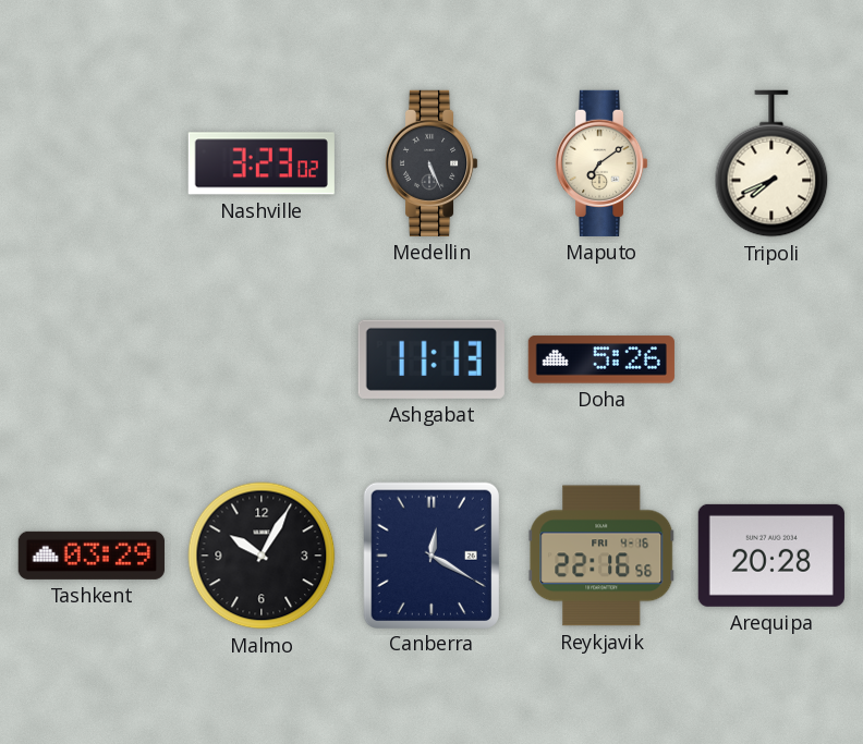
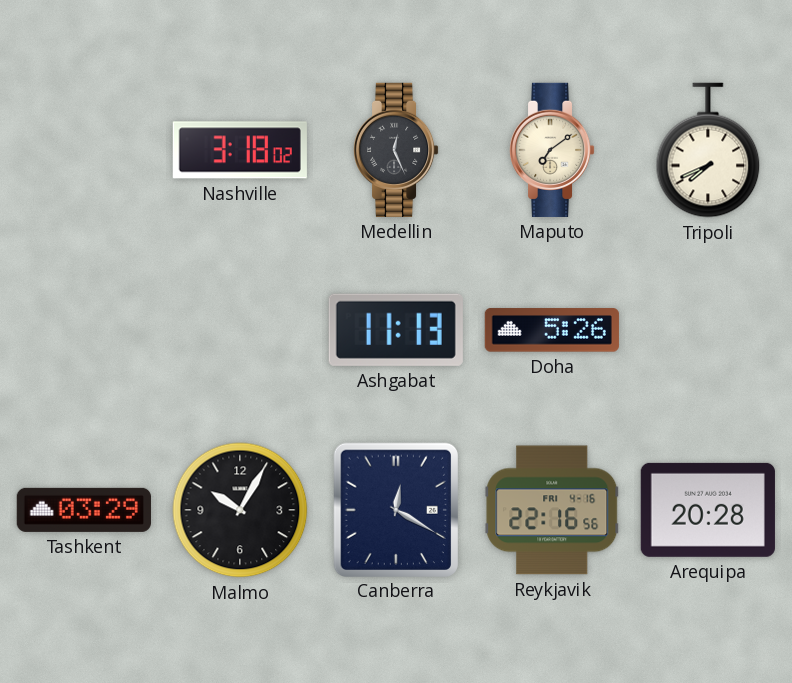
Nashville: 3:23 -> 3:18
Medellin: 5:26 -> 12:26
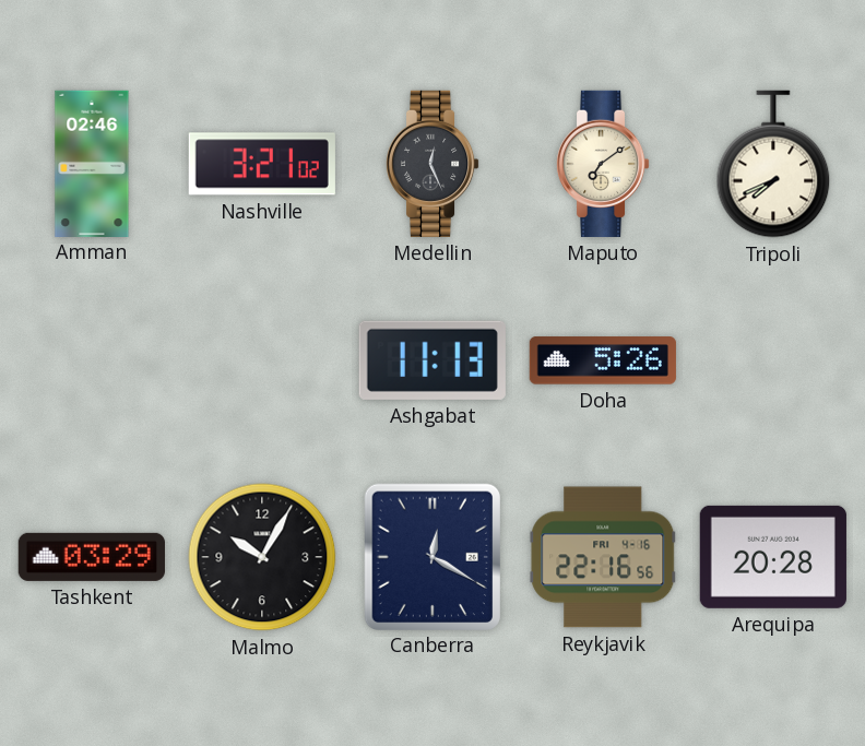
Amman: none -> 02:46
Nashville: 3:18 -> 3:21
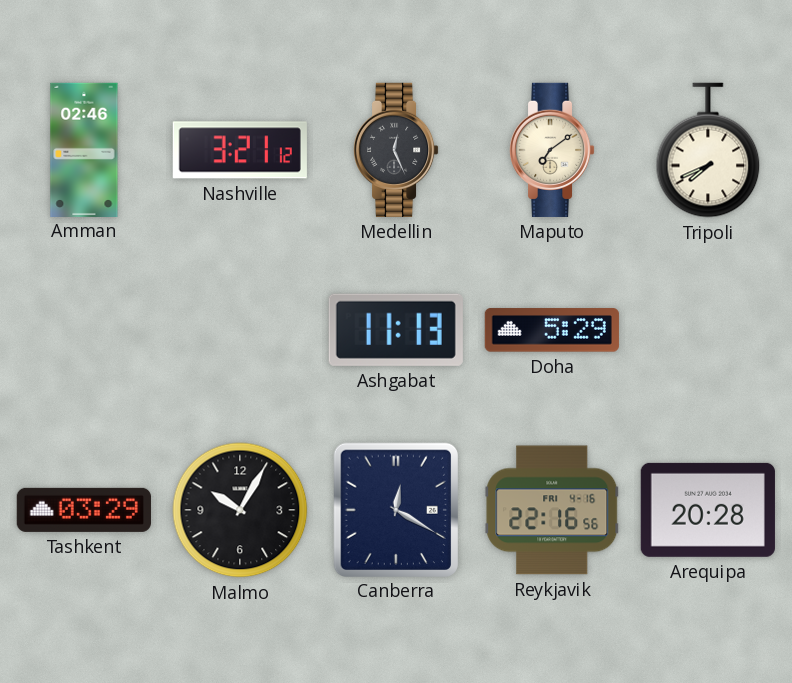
Nashville: 3:21:02 -> 3:21:12
Doha: 5:26 -> 5:29
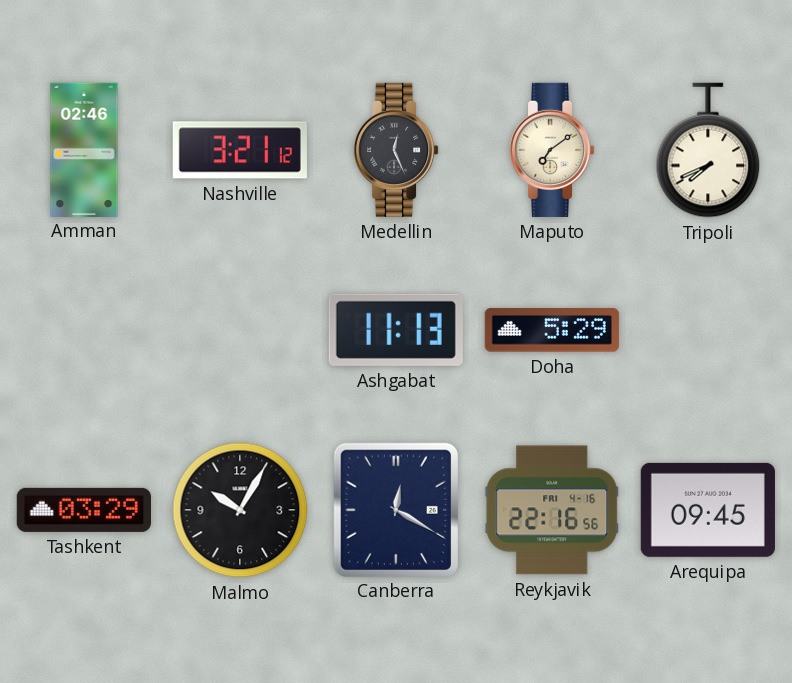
Arequipa: 20:28 -> 09:45
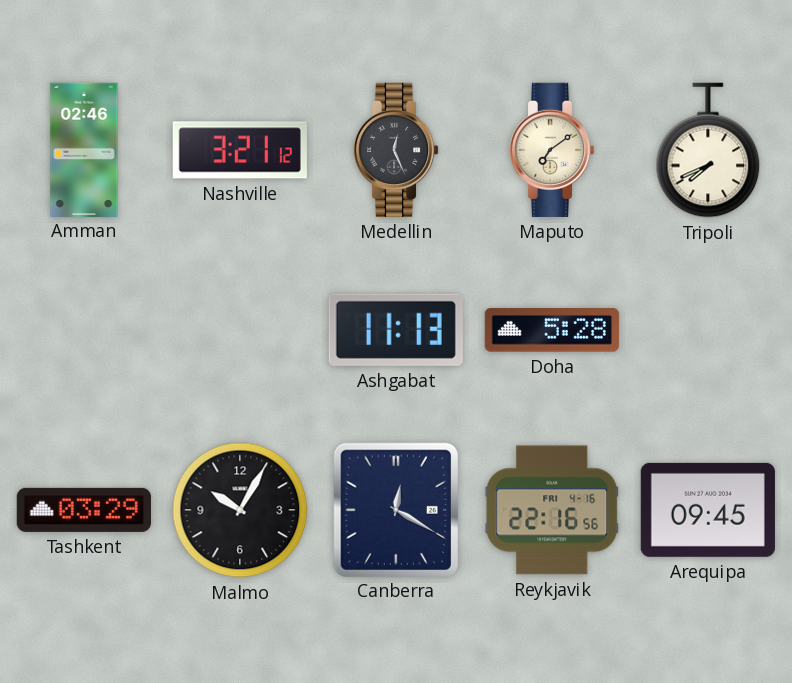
Doha: 5:29 -> 5:28
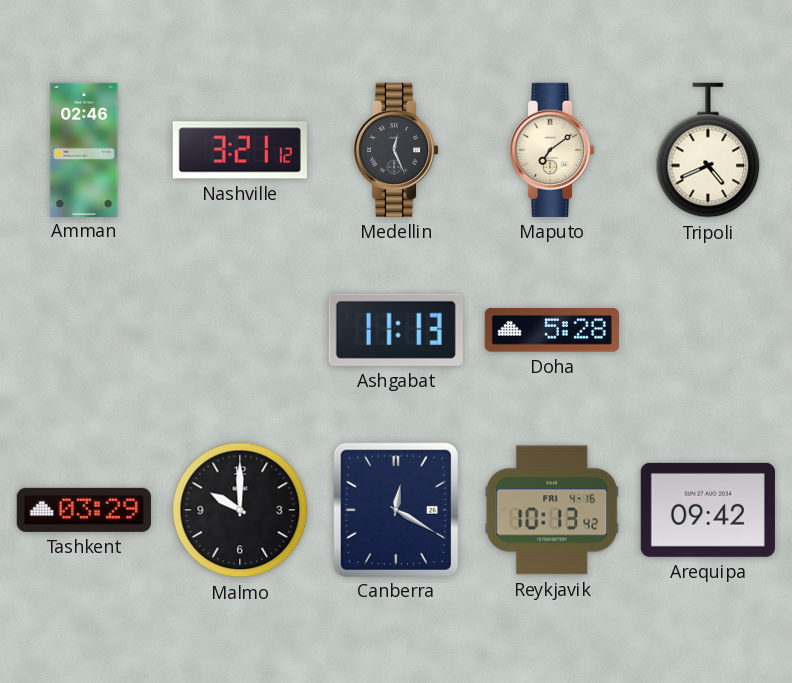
Tripoli: 7:41 -> 4:41
Malmo: 10:05 -> 10:00
Reykjavik: 22:16 -> 10:13
Arequipa: 09:45 -> 09:42
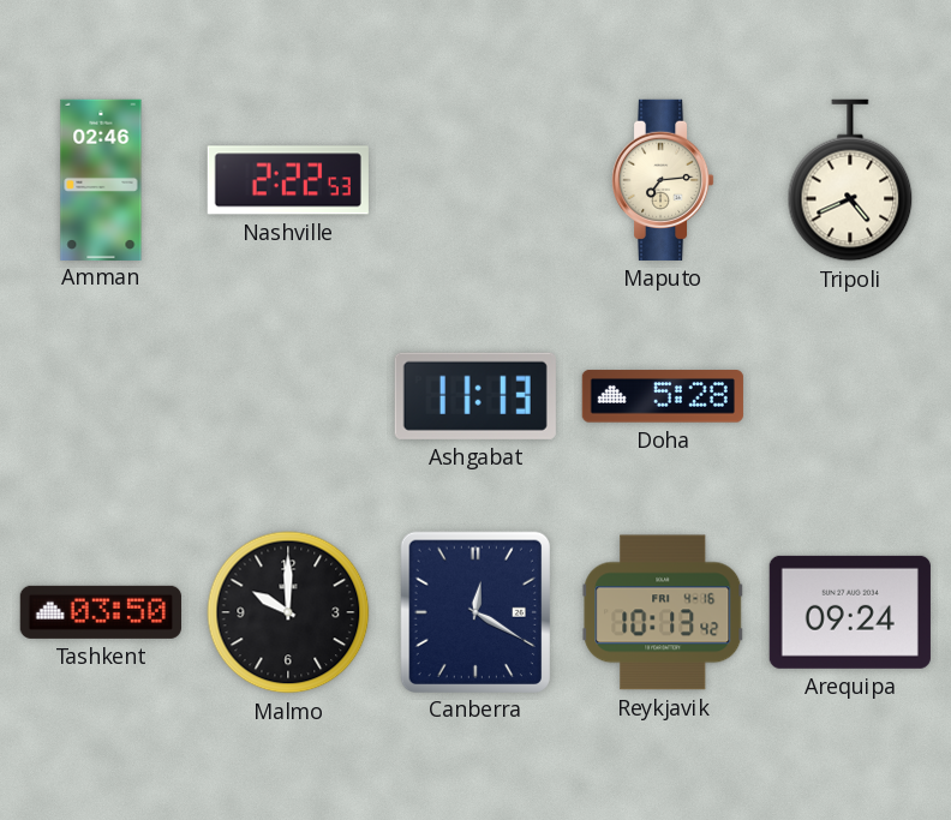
Nashville: 3:21 -> 2:22
Medellin: 12:26 -> none
Maputo: 7:09 -> 7:14
Tashkent: 03:29 -> 03:50
Arequipa: 09:42 -> 09:24
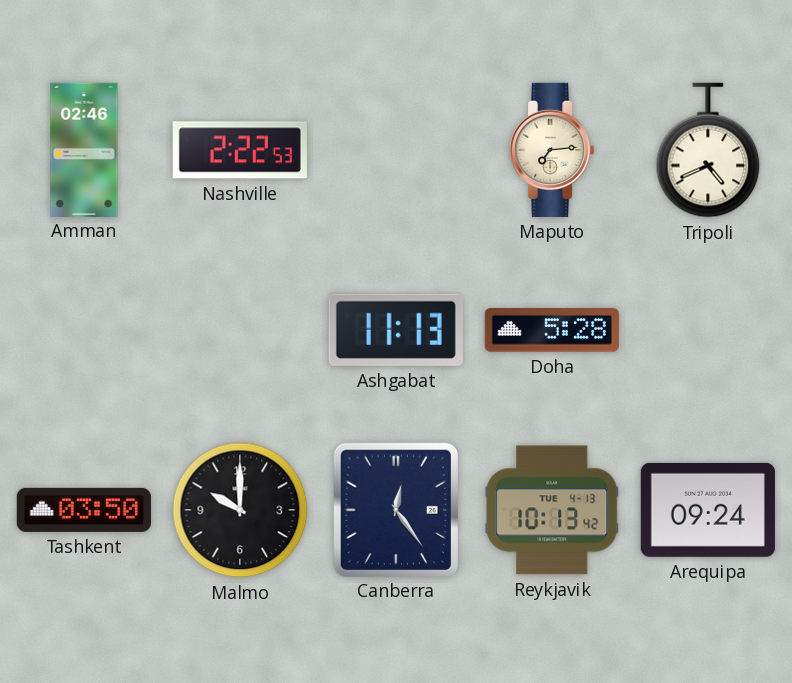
Canberra: 12:20 -> 12:24
Reykjavik date: FRI 4-16 -> TUE 4-13
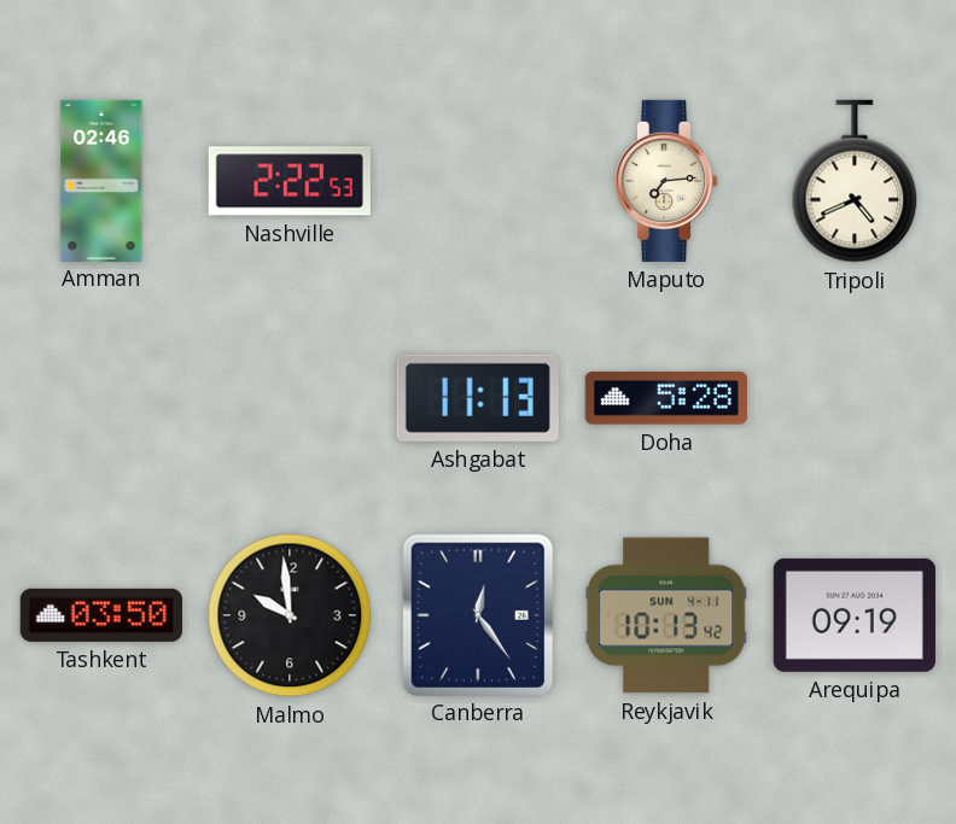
Malmo: 10:00 -> 9:59
Reykjavik date: TUE 4-13 -> SUN 4-11
Arequipa: 09:24 -> 09:19
